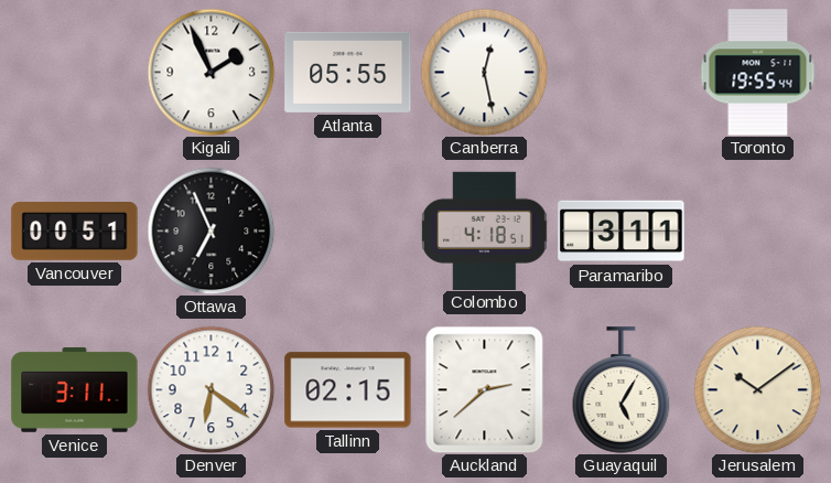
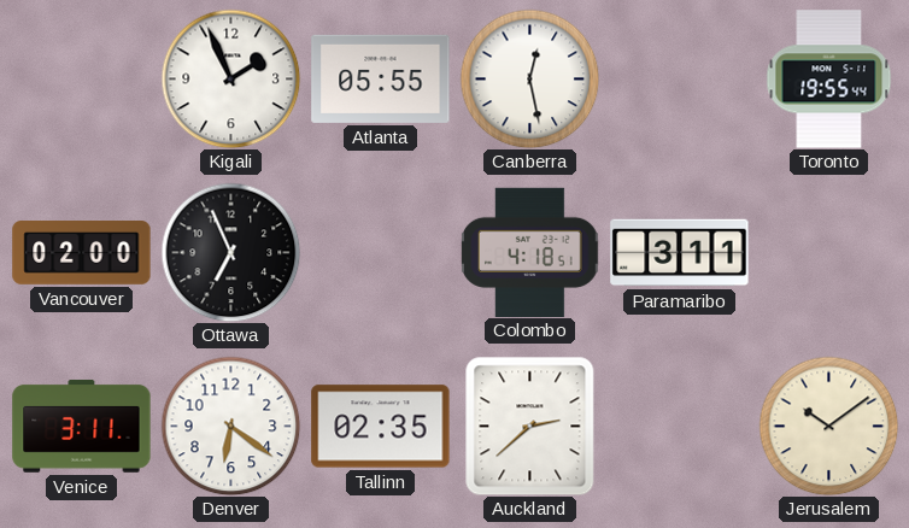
Vancouver: 00:51 -> 02:00
Tallinn: 02:15 -> 02:35
Guayaquil: 5:05 -> none
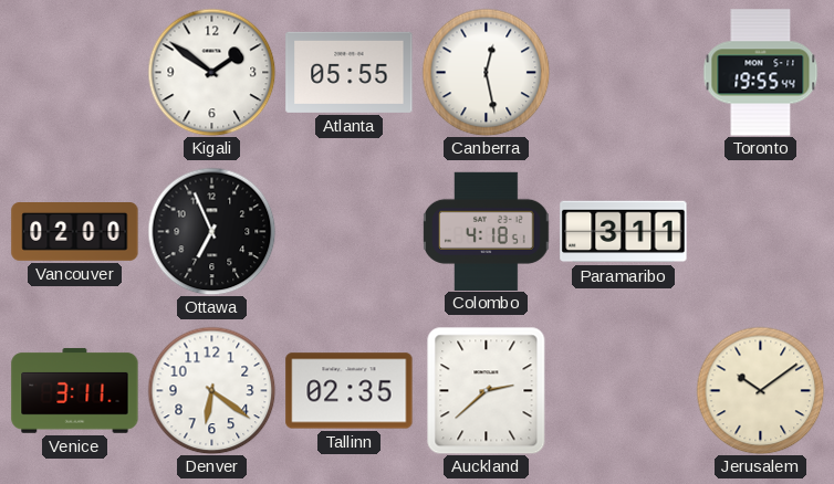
Kigali: 1:56 -> 1:51
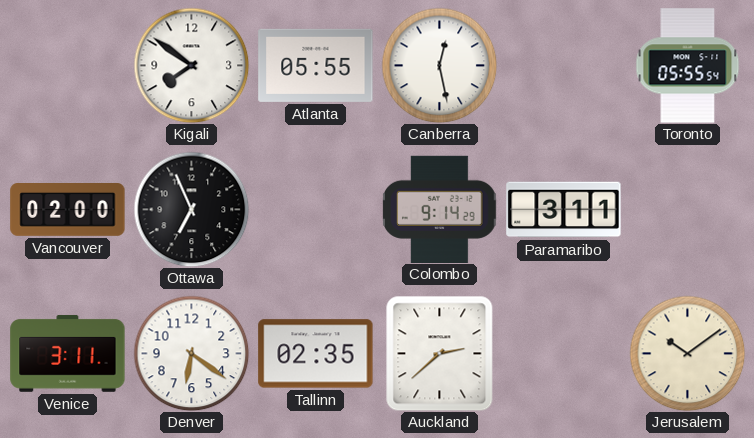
Kigali: 1:51 -> 7:51
Toronto: 19:55 -> 05:55
Colombo: 4:18 -> 9:14
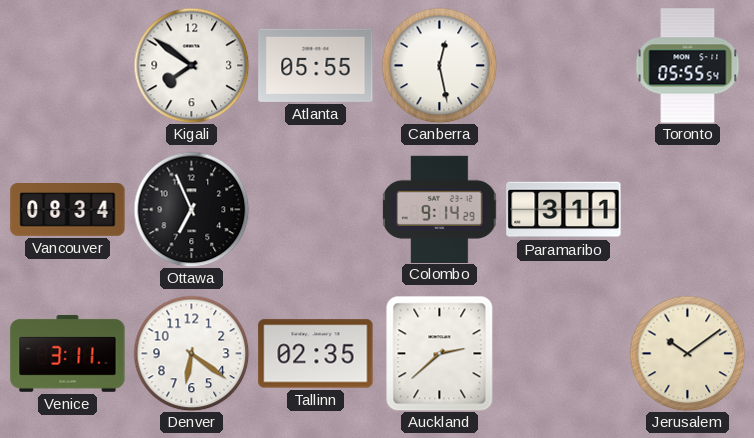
Vancouver: 02:00 -> 08:34
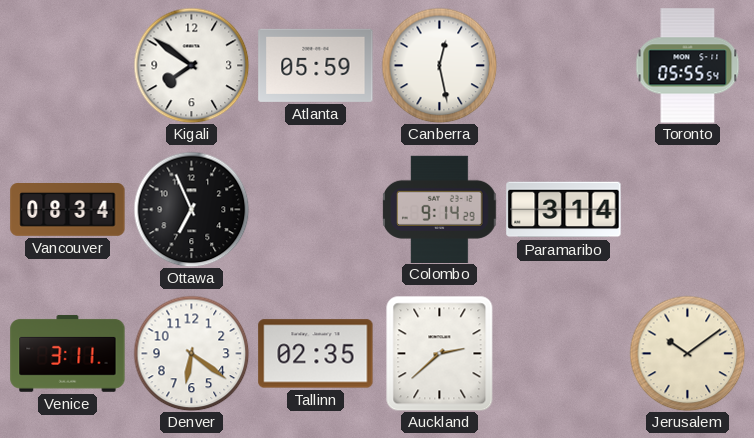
Atlanta: 05:55 -> 05:59
Paramaribo: 3:11 -> 3:14
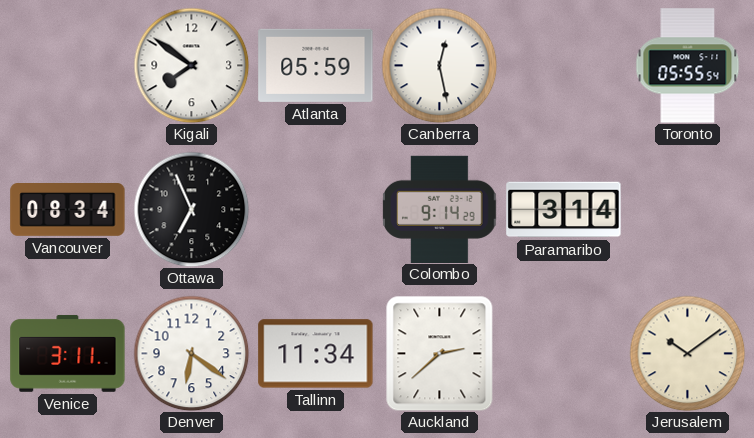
Tallinn: 02:35 -> 11:34
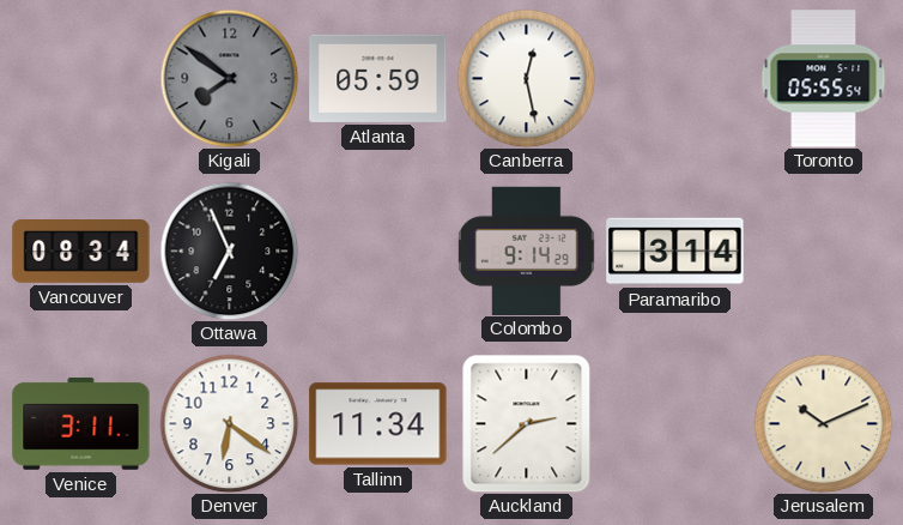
Kigali dial: white -> grey
Jerusalem: 10:09 -> 10:11
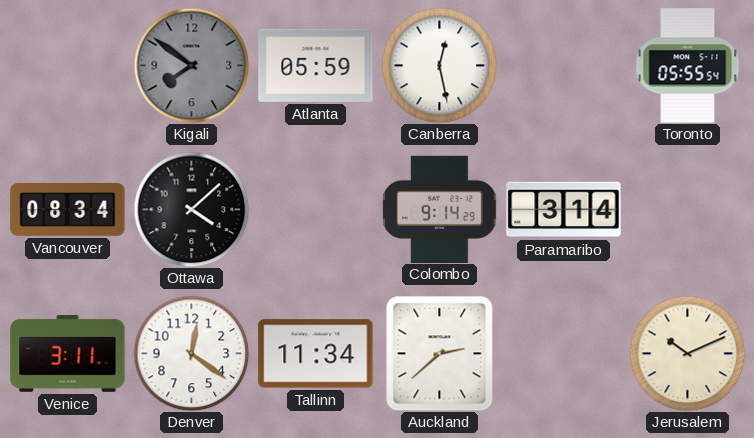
Ottawa: 6:56 -> 4:08
Denver: 6:21 -> 12:21
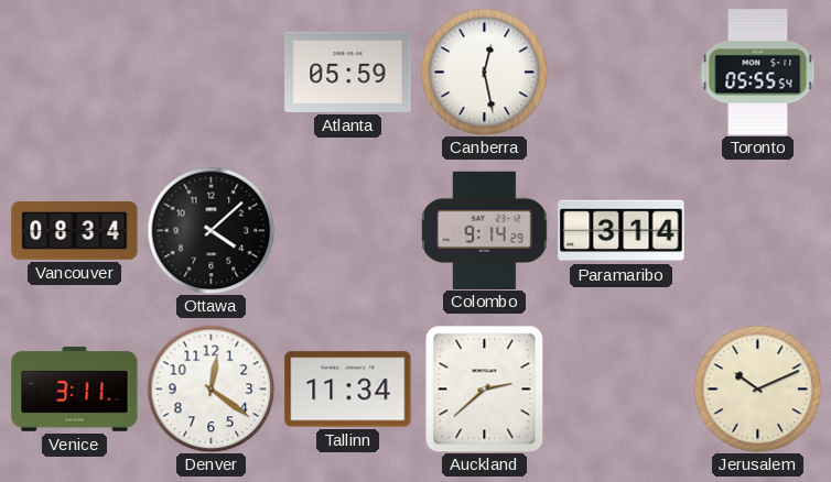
Kigali: 7:51 -> none
